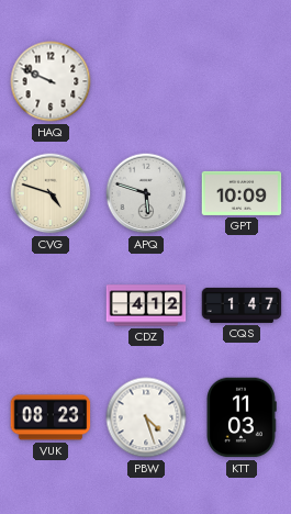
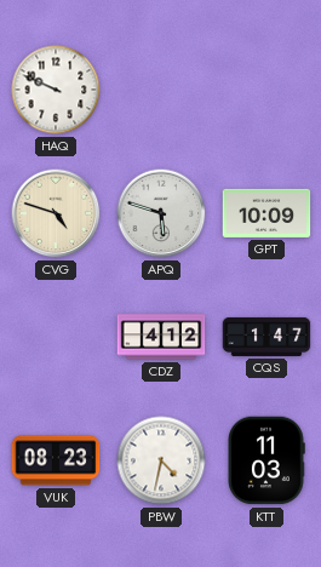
PBW: 4:27 -> 4:32
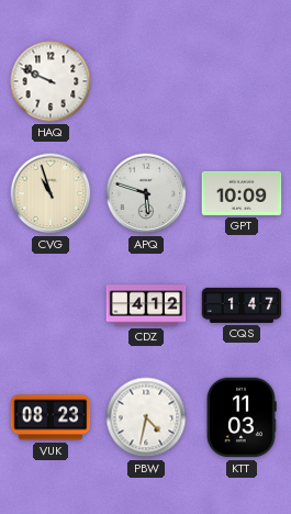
CVG: 4:48 -> 10:57
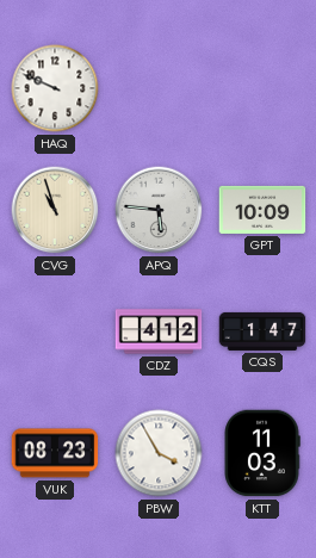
APQ: 5:48 -> 5:46
PBW: 4:32 -> 3:55
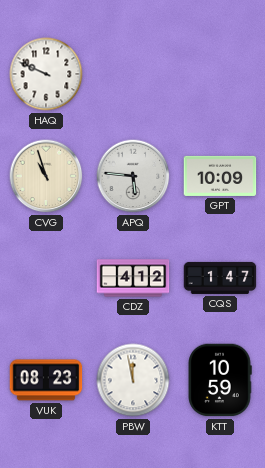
PBW: 3:55 -> 11:58
KTT: 11:03 -> 10:59
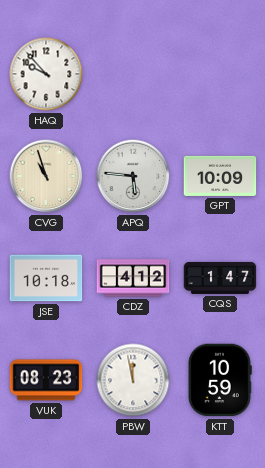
HAQ: 9:49 -> 9:53
JSE: none -> 10:18
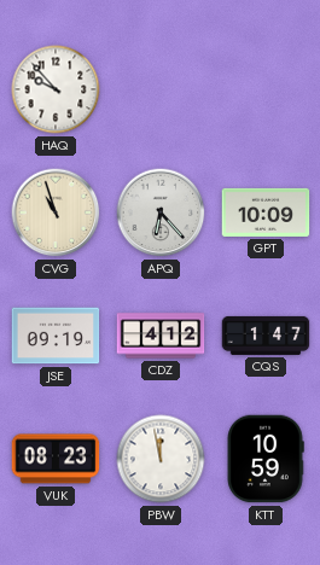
APQ: 5:46 -> 6:23
JSE: 10:18 -> 09:19
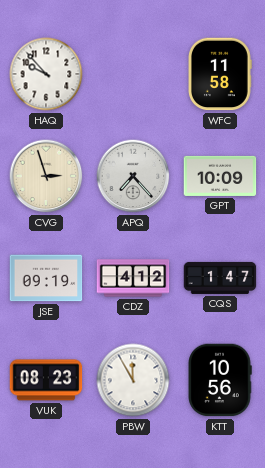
WFC: none -> 11:58
CVG: 10:57 -> 2:57
APQ: 6:23 -> 7:23
PBW: 11:58 -> 11:55
KTT: 10:59 -> 10:56
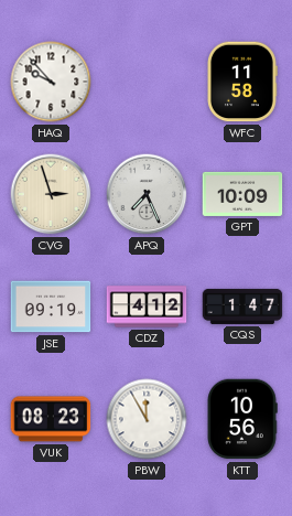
APQ: 7:23 -> 7:26
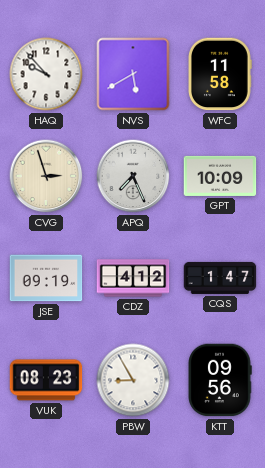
NVS: none -> 5:40
PBW: 11:55 -> 8:55
KTT: 10:56 -> 09:56
